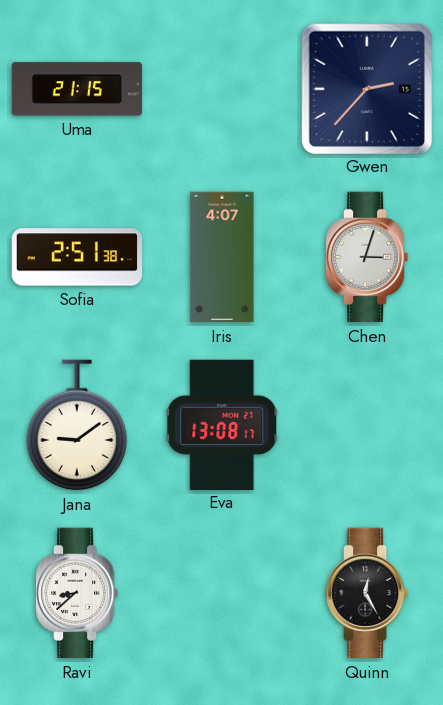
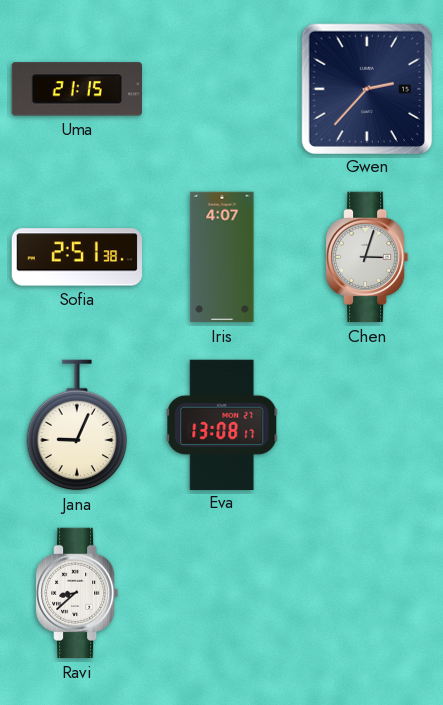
Jana: 9:09 -> 9:04
Quinn: 12:25 -> none
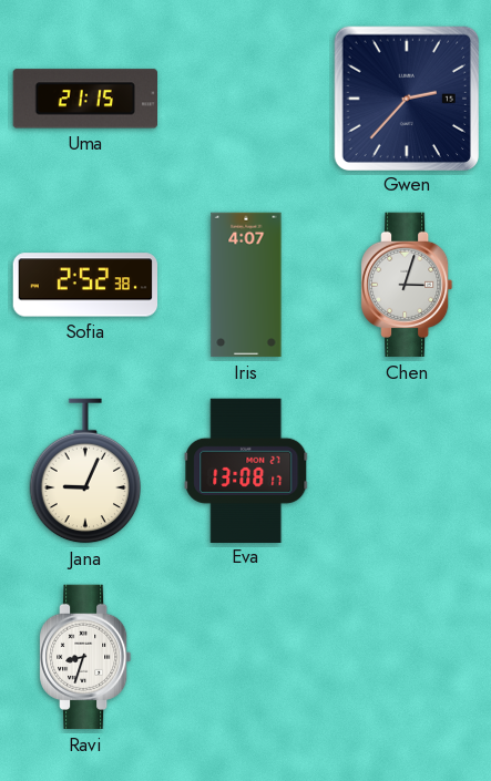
Sofia: 2:51 -> 2:52
Ravi: 8:38 -> 8:33
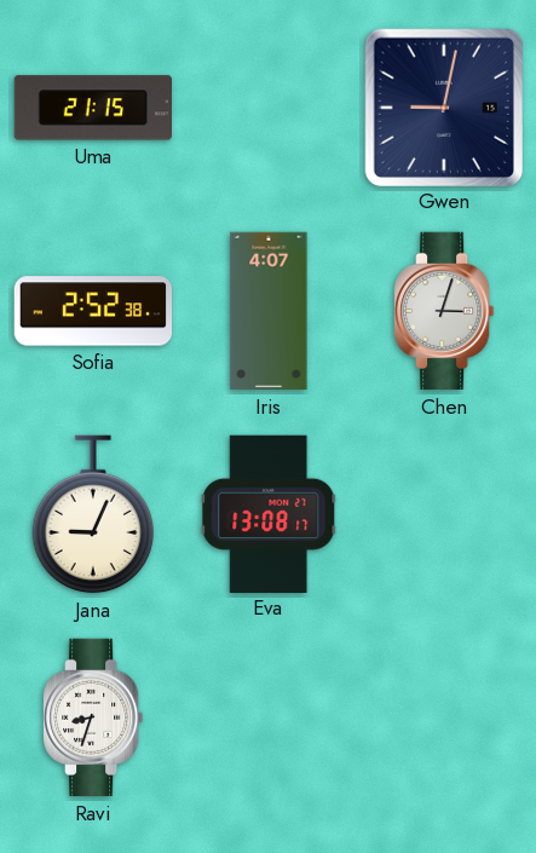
Gwen: 2:37 -> 9:02
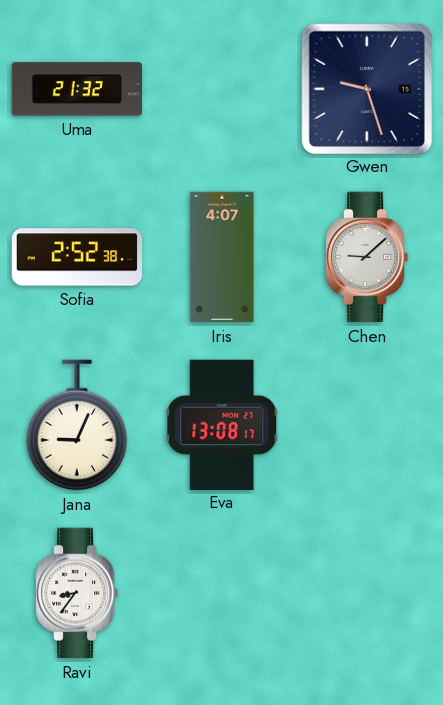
Uma: 21:15 -> 21:32
Gwen: 9:02 -> 9:27
Chen: 3:03 -> 9:08
Ravi: 8:33 -> 8:36
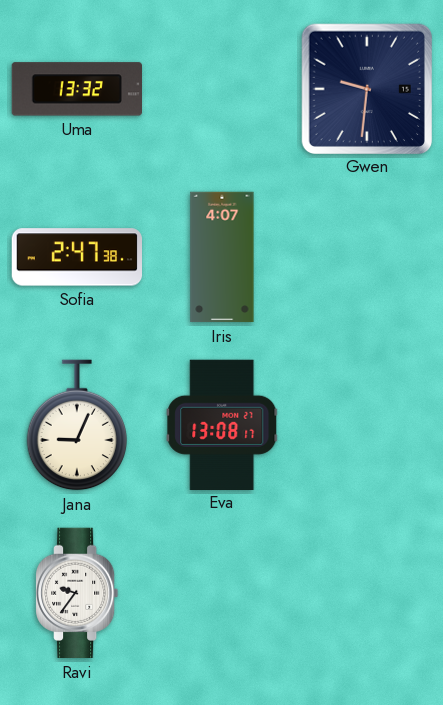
Uma: 21:32 -> 13:32
Gwen: 9:27 -> 9:31
Sofia: 2:52 -> 2:47
Chen: 9:08 -> none
Ravi: 8:36 -> 9:36
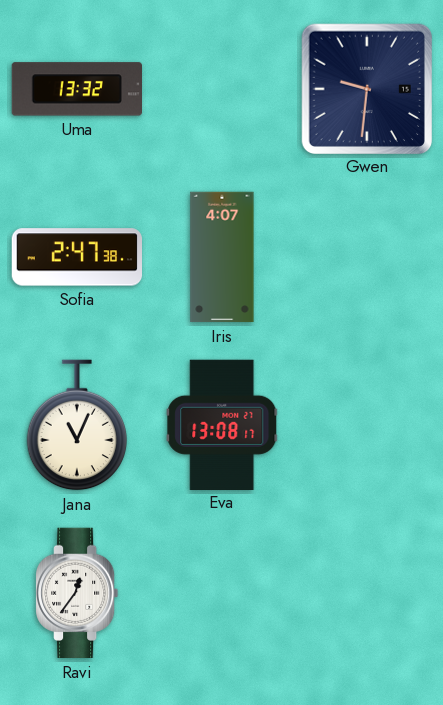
Jana: 9:04 -> 11:04
Ravi: 9:36 -> 12:36
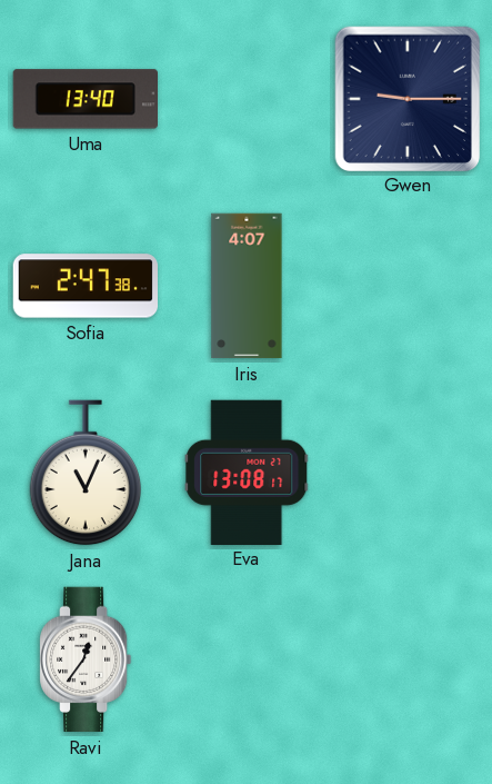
Uma: 13:32 -> 13:40
Gwen: 9:31 -> 9:15
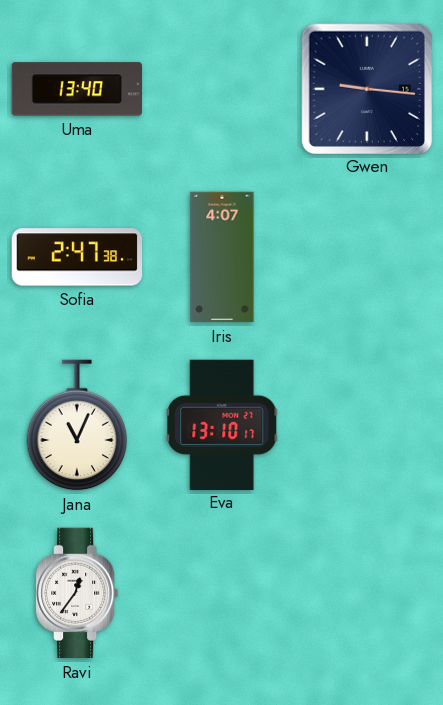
Gwen: 9:15 -> 9:16
Eva: 13:08 -> 13:10
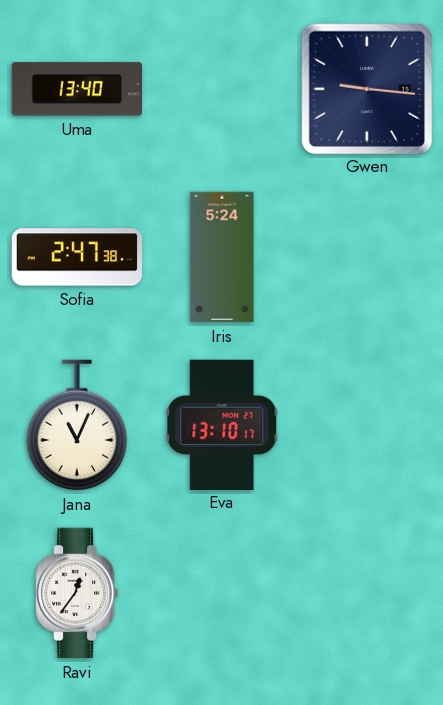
Iris: 4:07 -> 5:24
